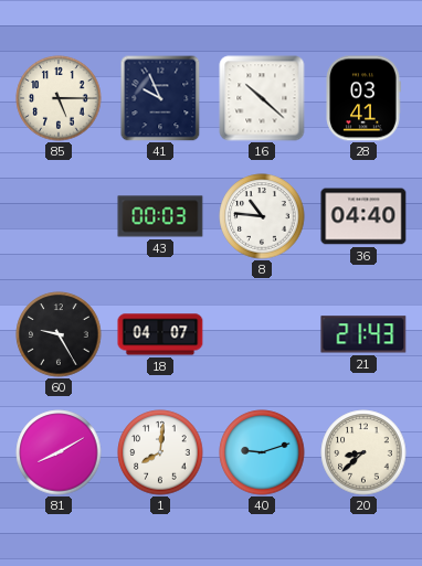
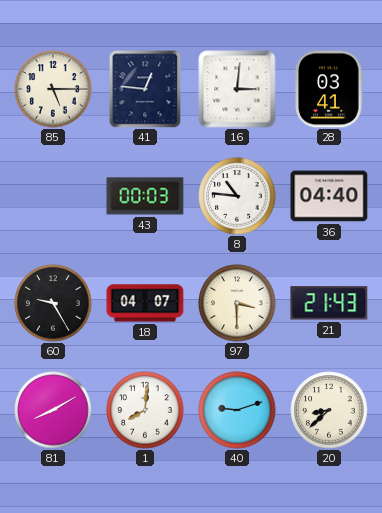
41: 9:56 -> 12:46
16: 10:22 -> 3:01
97: none -> 3:30
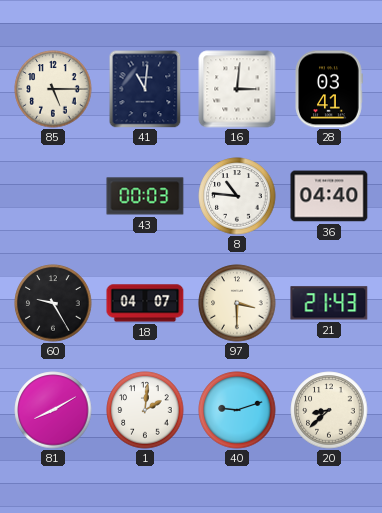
41: 12:46 -> 11:01
1: 8:01 -> 2:01
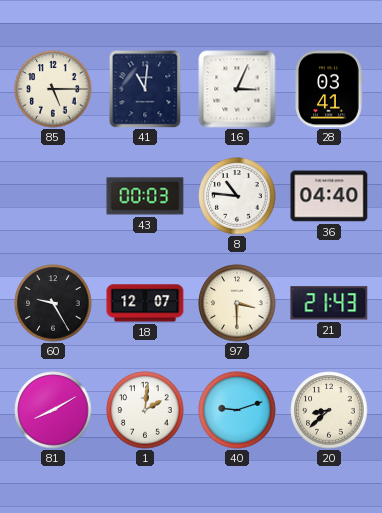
16: 3:01 -> 3:04
18: 04:07 -> 12:07
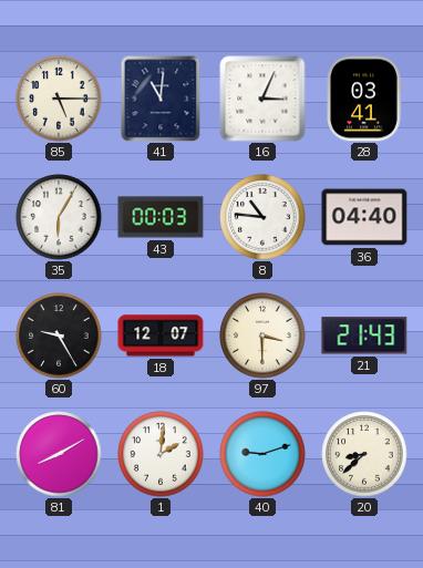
35: none -> 6:05
